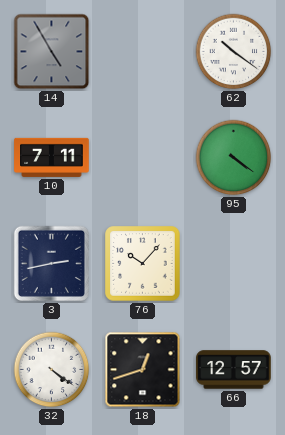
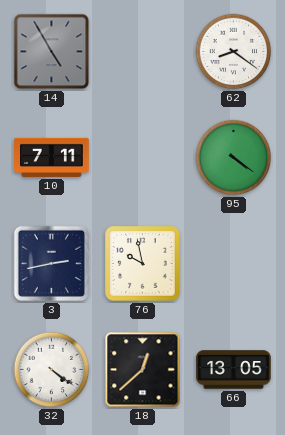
62: 10:21 -> 8:21
76: 10:07 -> 9:58
18: 12:42 -> 12:38
66: 12:57 -> 13:05
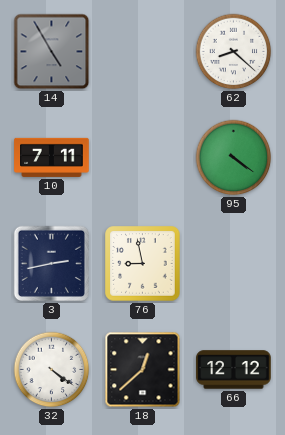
62: 8:21 -> 8:22
76: 9:58 -> 8:58
66: 13:05 -> 12:12
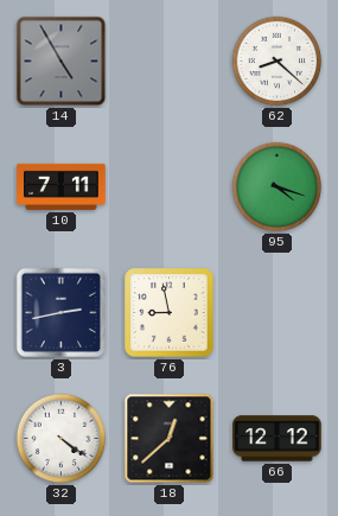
95: 4:21 -> 4:18
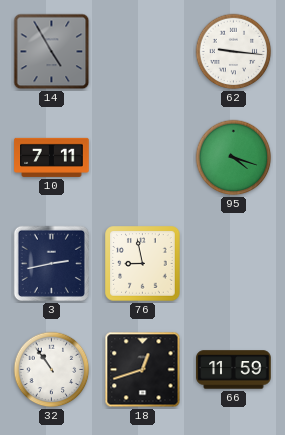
62: 8:22 -> 9:16
32: 4:21 -> 10:54
18: 12:38 -> 12:42
66: 12:12 -> 11:59
